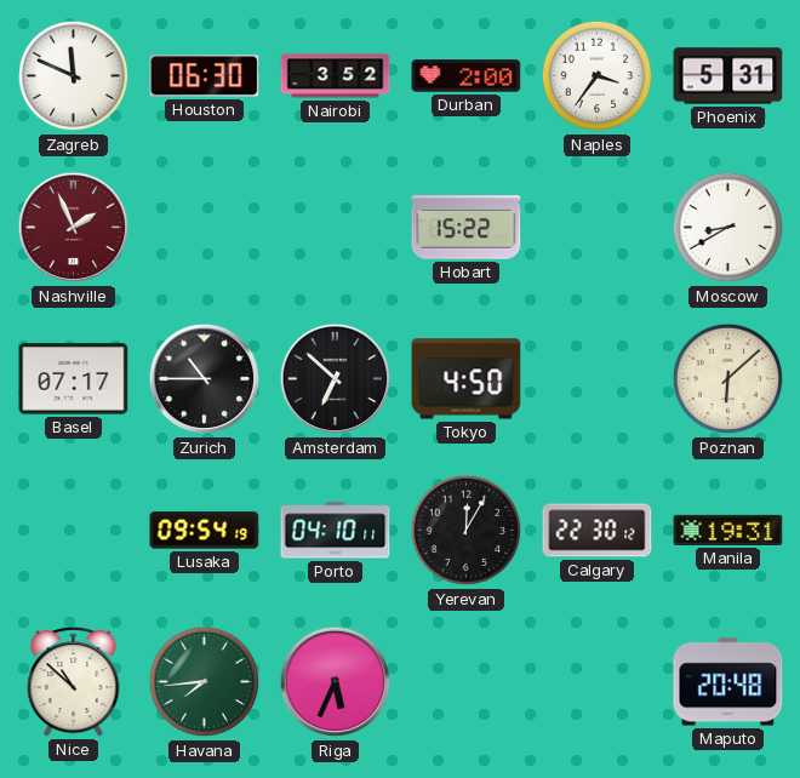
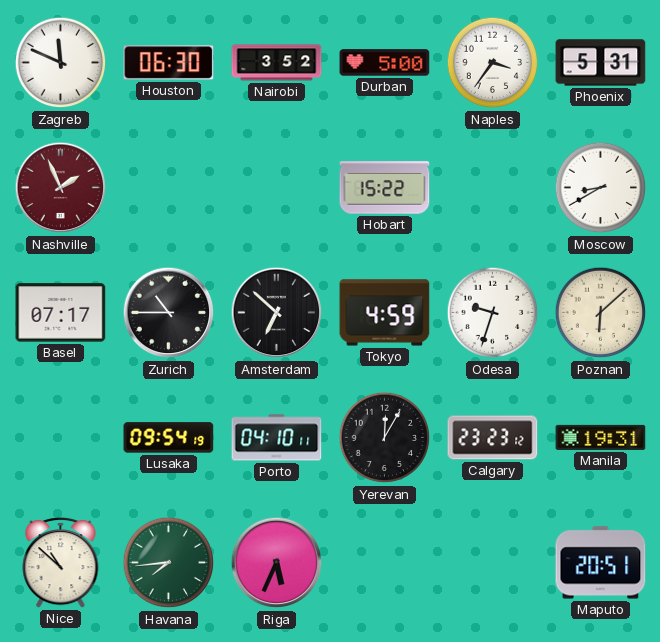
Durban: 2:00 -> 5:00
Tokyo: 4:50 -> 4:59
Odesa: none -> 9:33
Calgary: 22:30 -> 23:23
Maputo: 20:48 -> 20:51
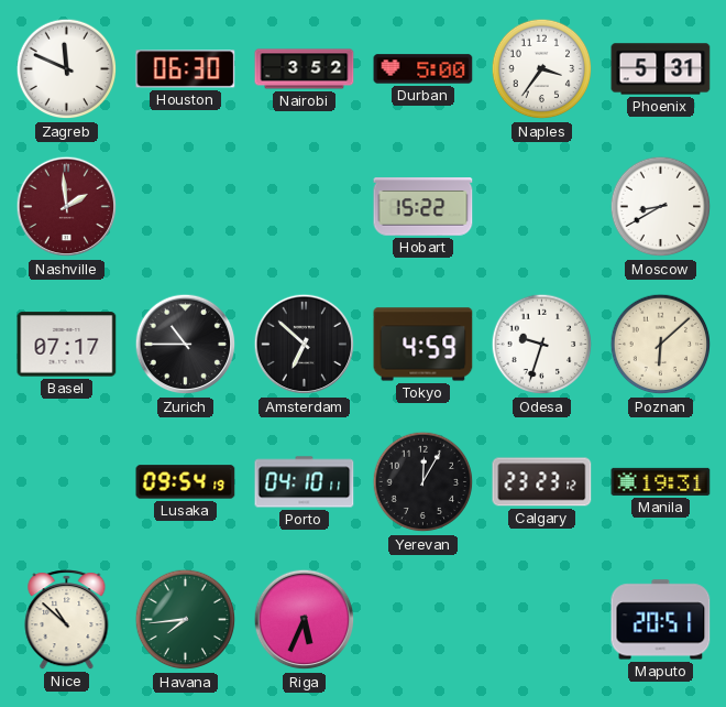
Nashville: 1:56 -> 1:59
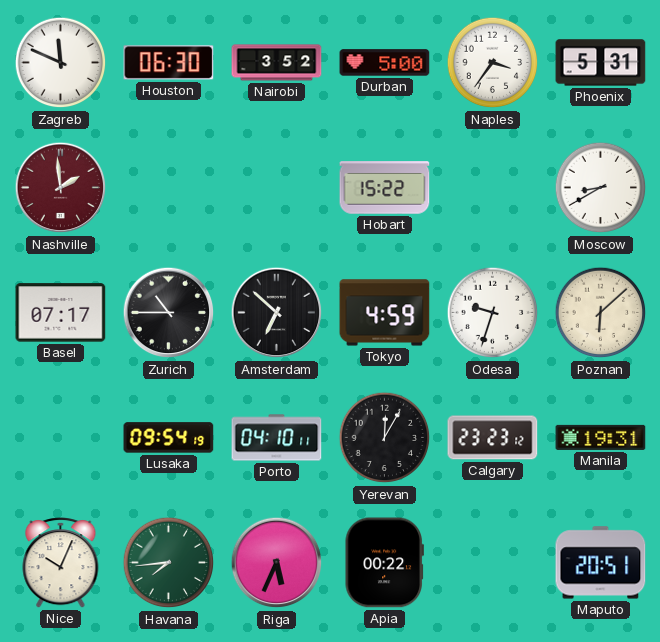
Nice: 10:52 -> 10:04
Apia: none -> 00:22
